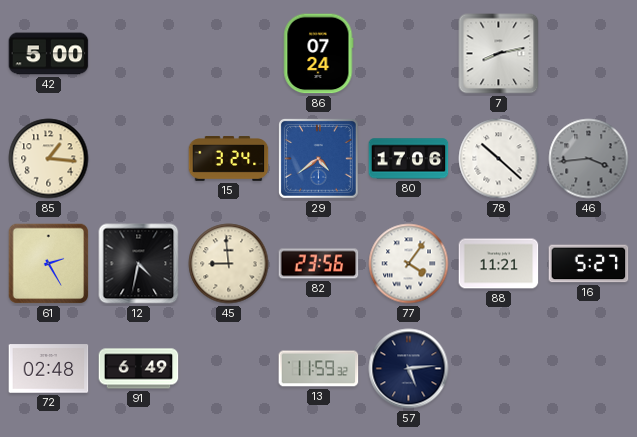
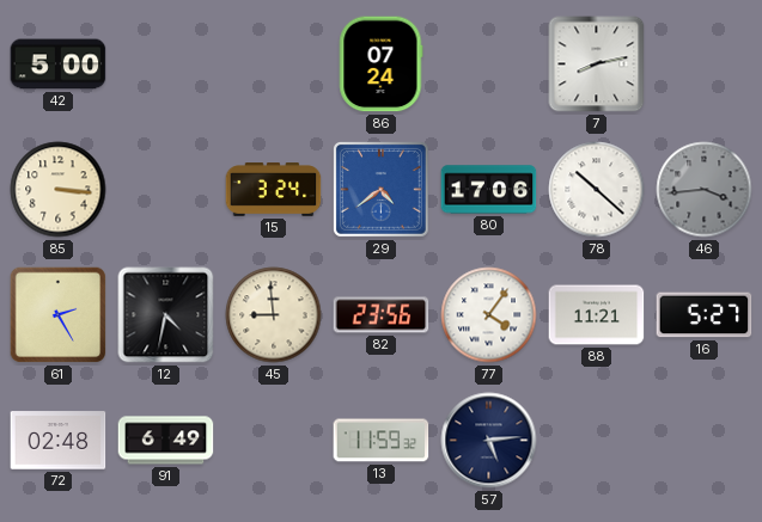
85: 1:16 -> 3:16
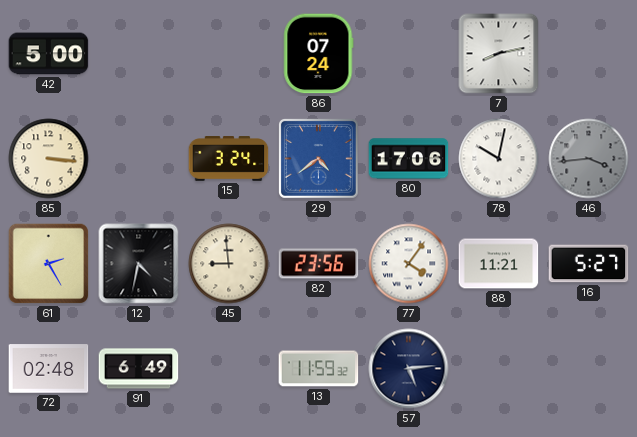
78: 10:22 -> 10:02
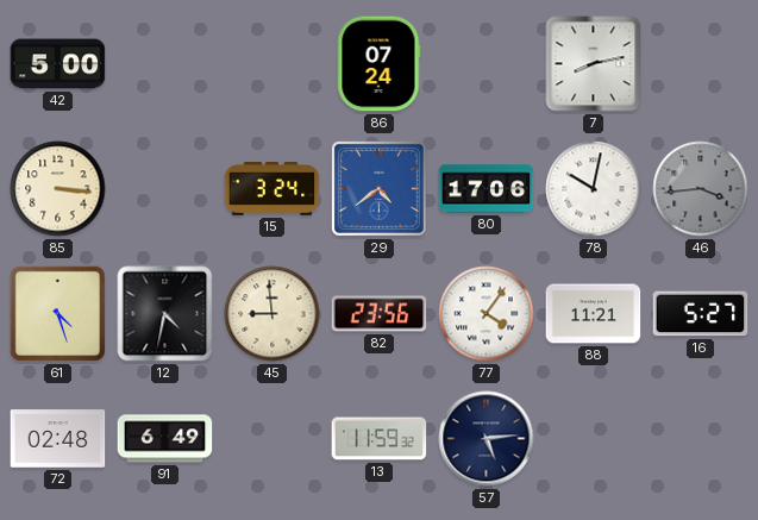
61: 2:25 -> 4:27
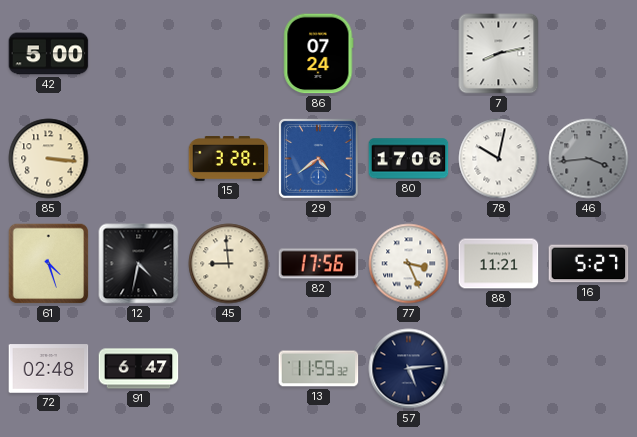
15: 3:24 -> 3:28
82: 23:56 -> 17:56
77: 4:06 -> 3:26
91: 6:49 -> 6:47
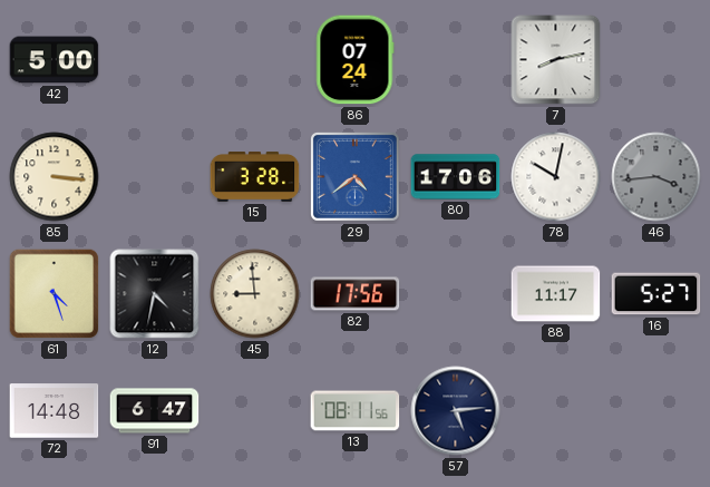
77: 3:26 -> none
88: 11:21 -> 11:17
72: 02:48 -> 14:48
13: 11:59 -> 08:11
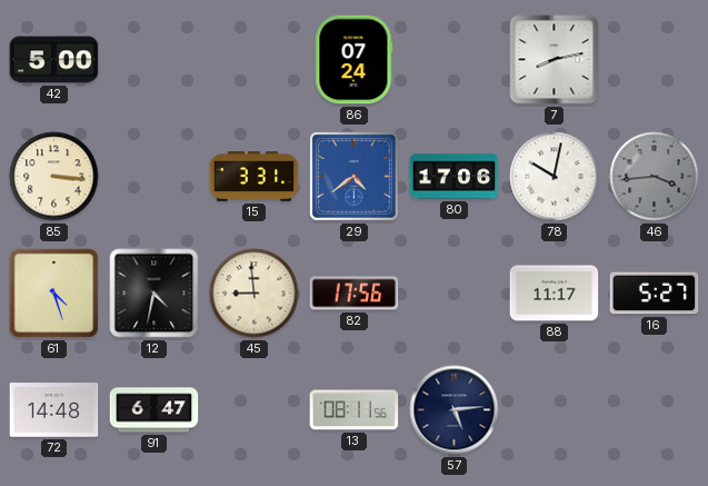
15: 3:28 -> 3:31
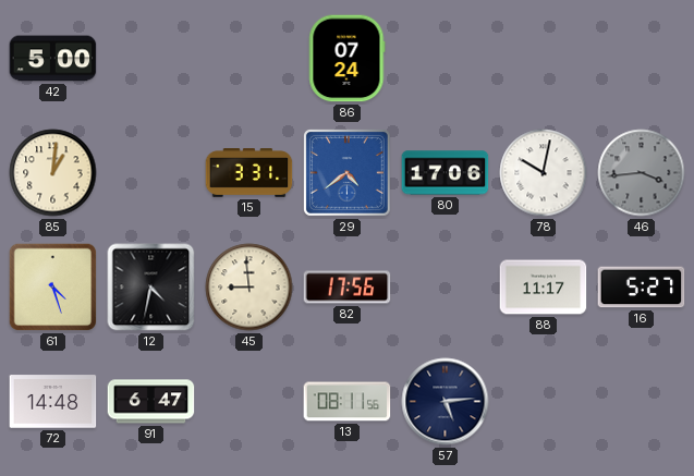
7: 8:13 -> none
85: 3:16 -> 1:01
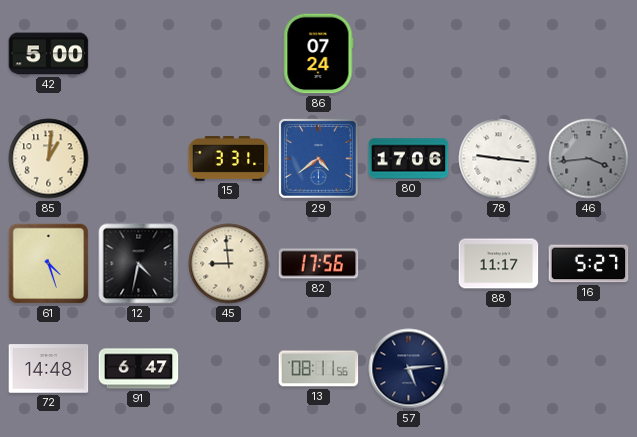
78: 10:02 -> 9:16
